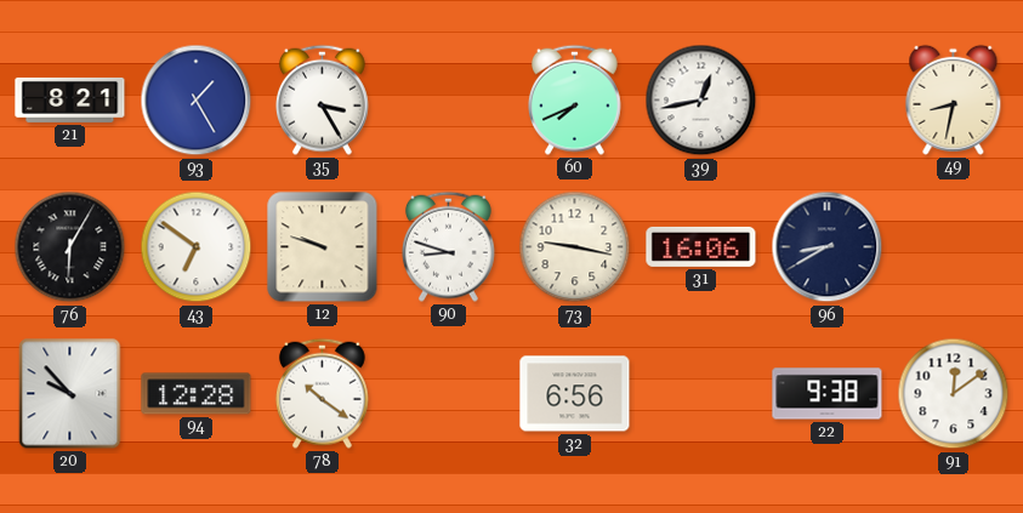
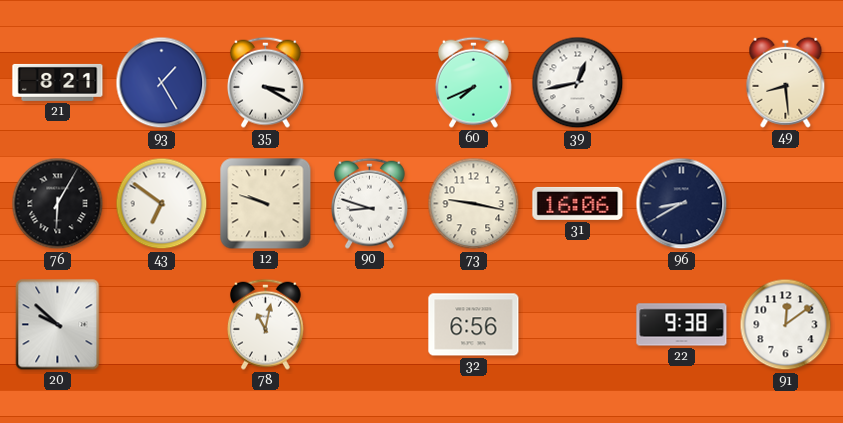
35: 3:25 -> 3:20
49: 8:32 -> 8:29
20: 9:53 -> 9:52
94: 12:28 -> none
78: 10:21 -> 11:02
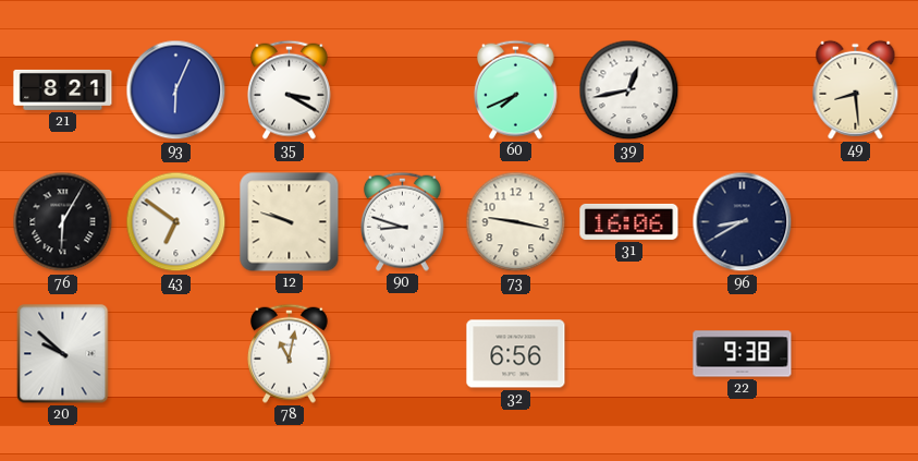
93: 1:25 -> 6:04
91: 12:09 -> none
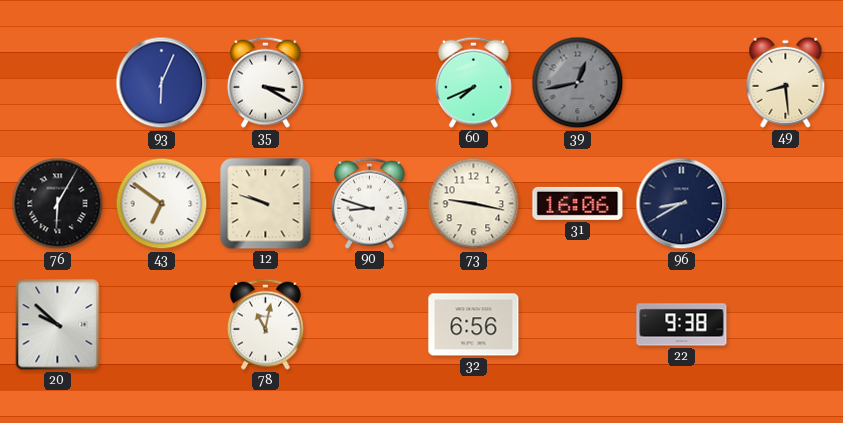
21: 8:21 -> none
39 dial: white -> grey
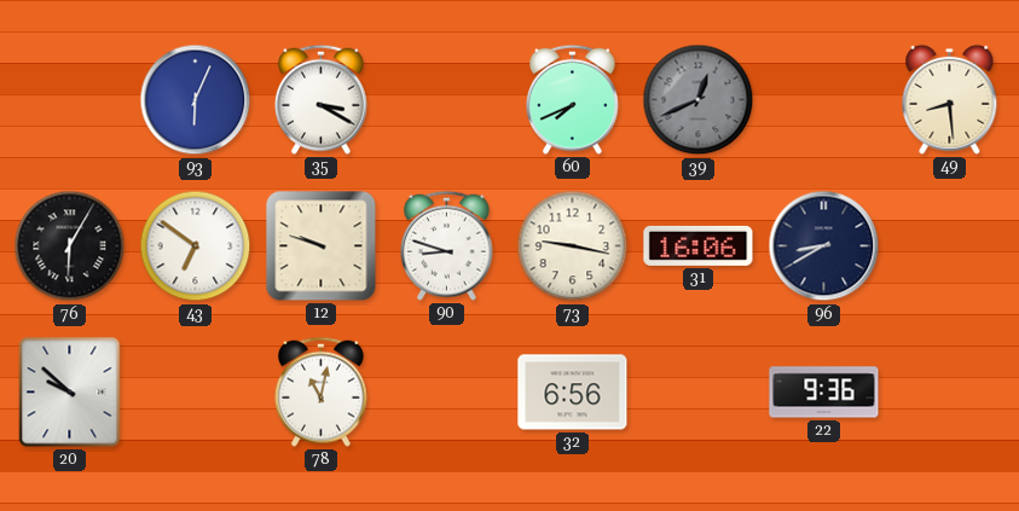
39: 12:43 -> 12:41
22: 9:38 -> 9:36
